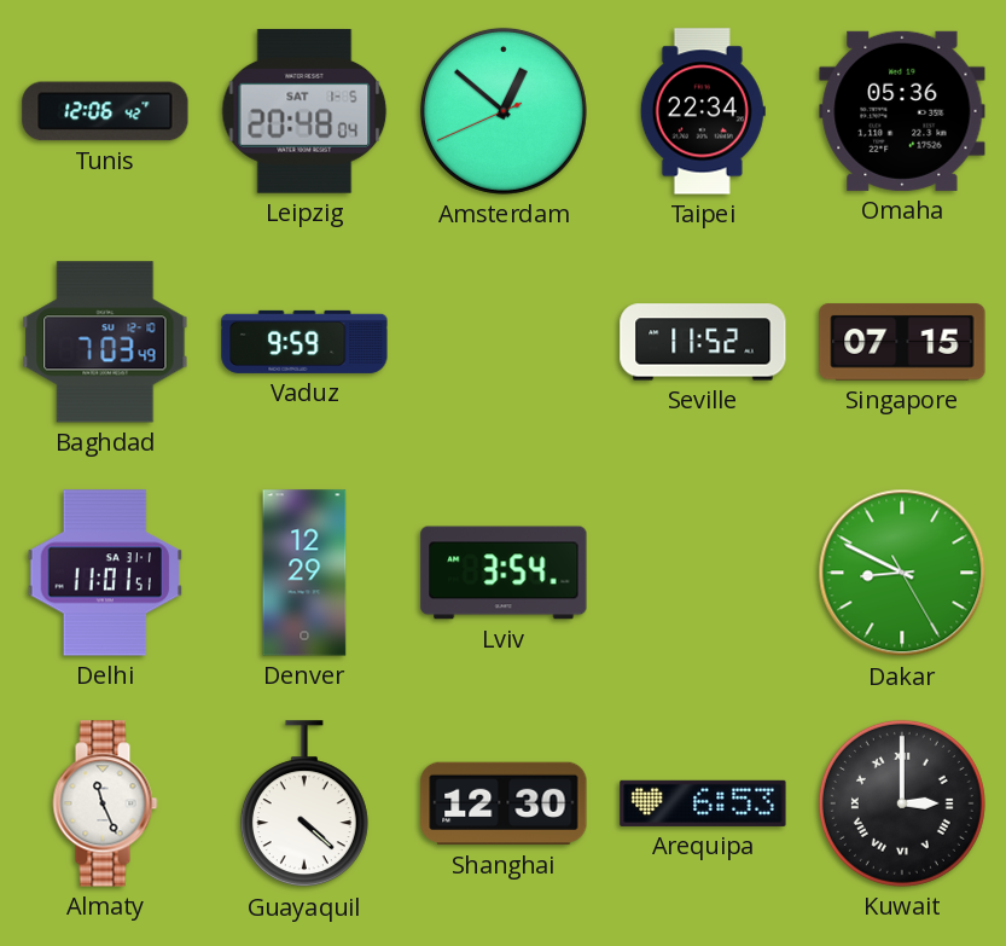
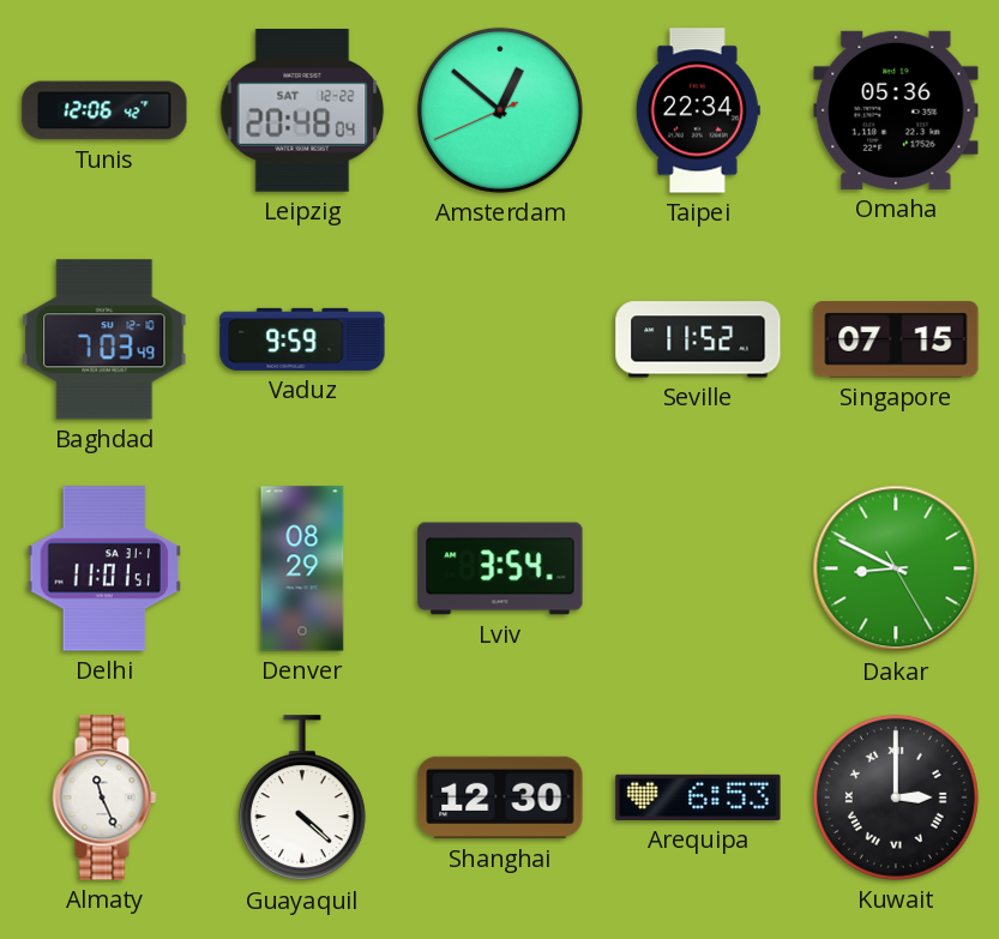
Leipzig date: SAT 1-5 -> SAT 12-22
Denver: 12:29 -> 08:29
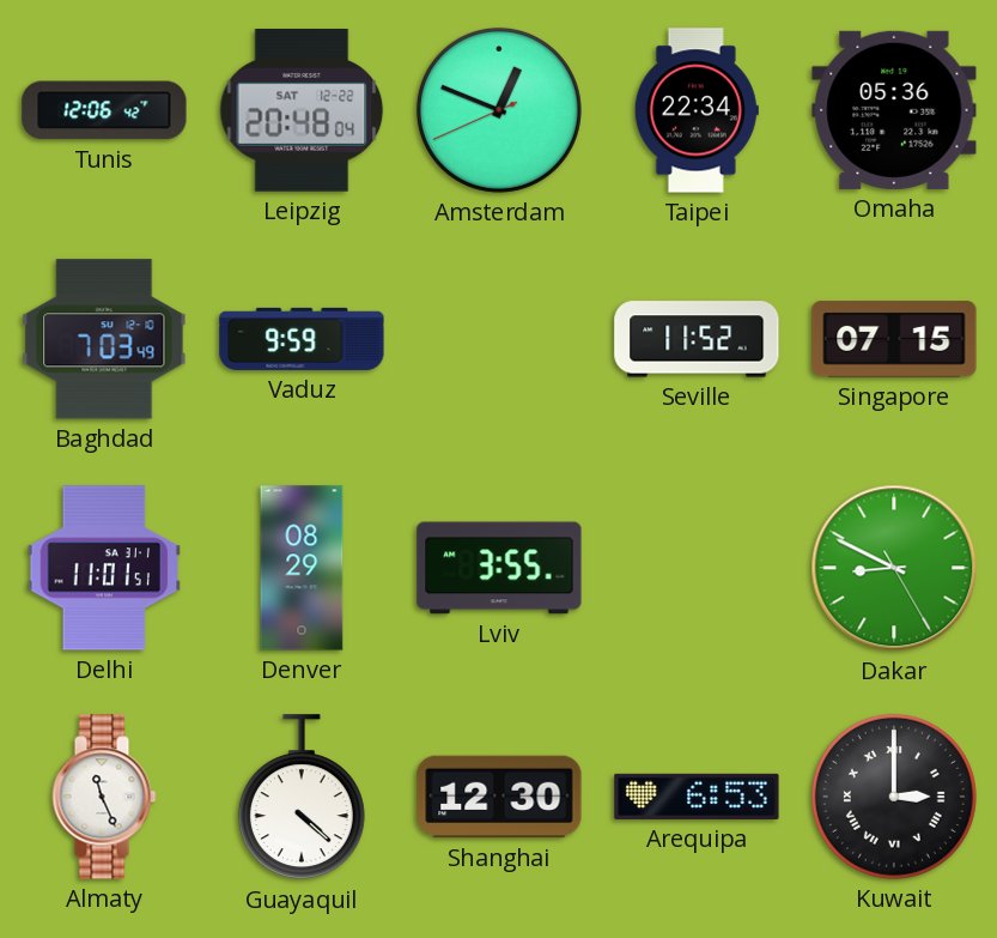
Amsterdam: 12:51 -> 12:48
Lviv: 3:54 -> 3:55
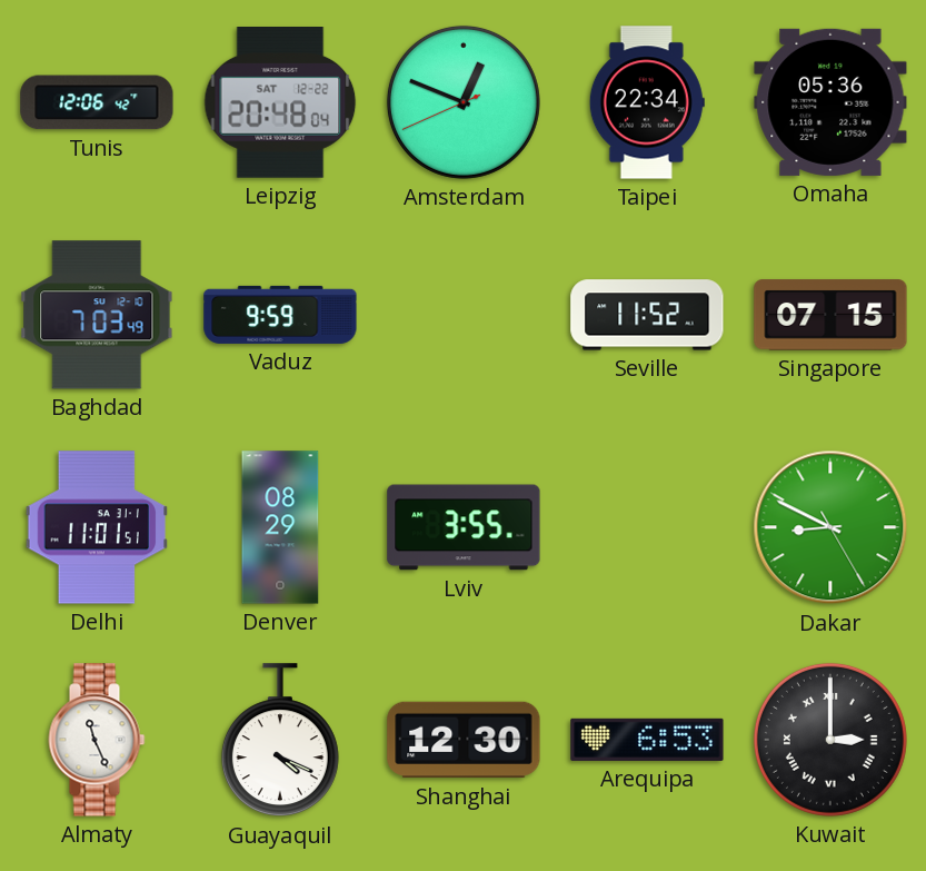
Guayaquil: 4:22 -> 4:19
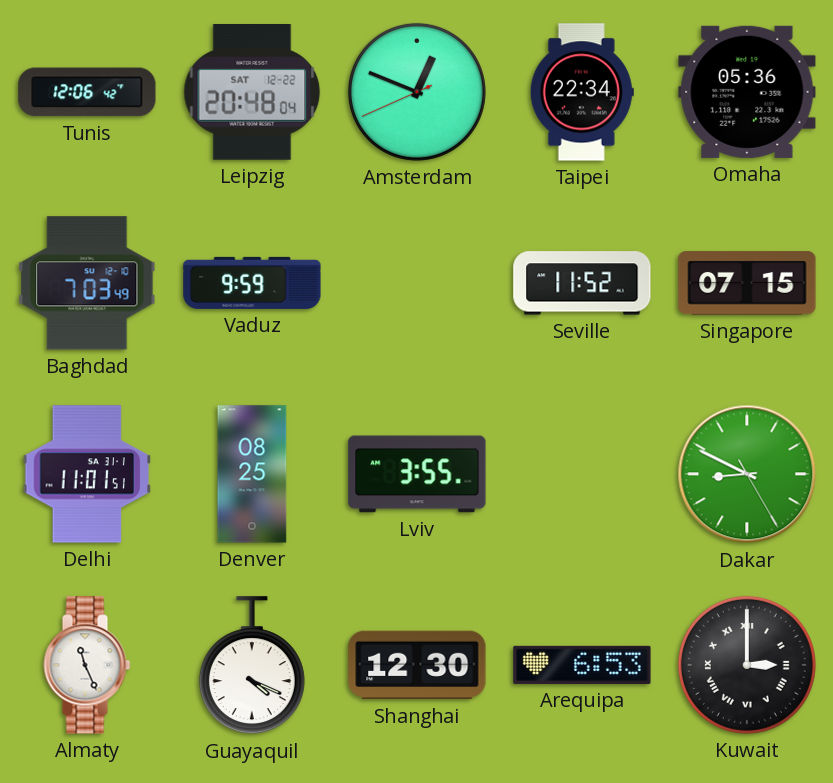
Denver: 08:29 -> 08:25
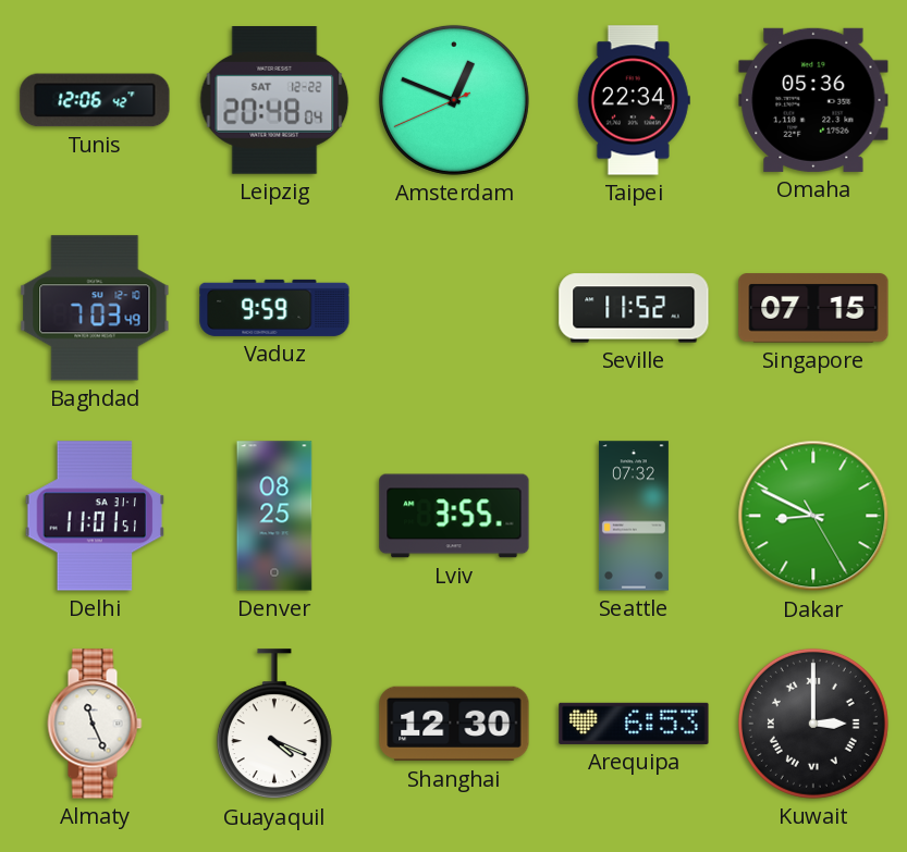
Seattle: none -> 07:32
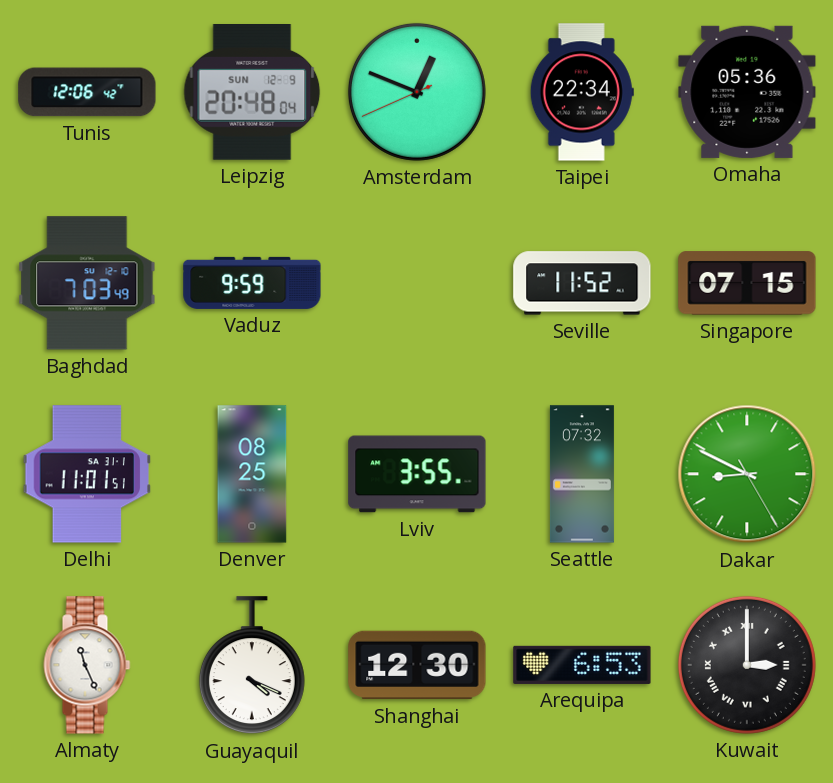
Leipzig date: SAT 12-22 -> SUN 12-9
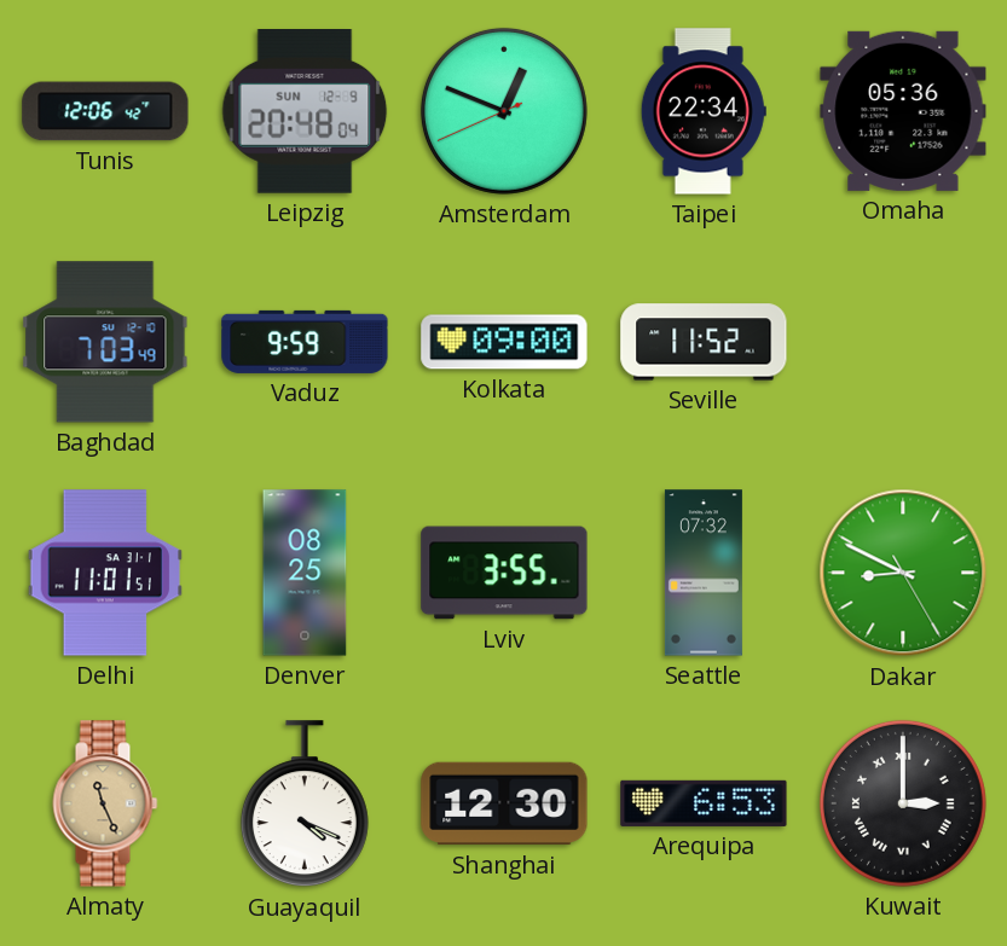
Kolkata: none -> 09:00
Singapore: 07:15 -> none
Almaty dial: white -> champagne
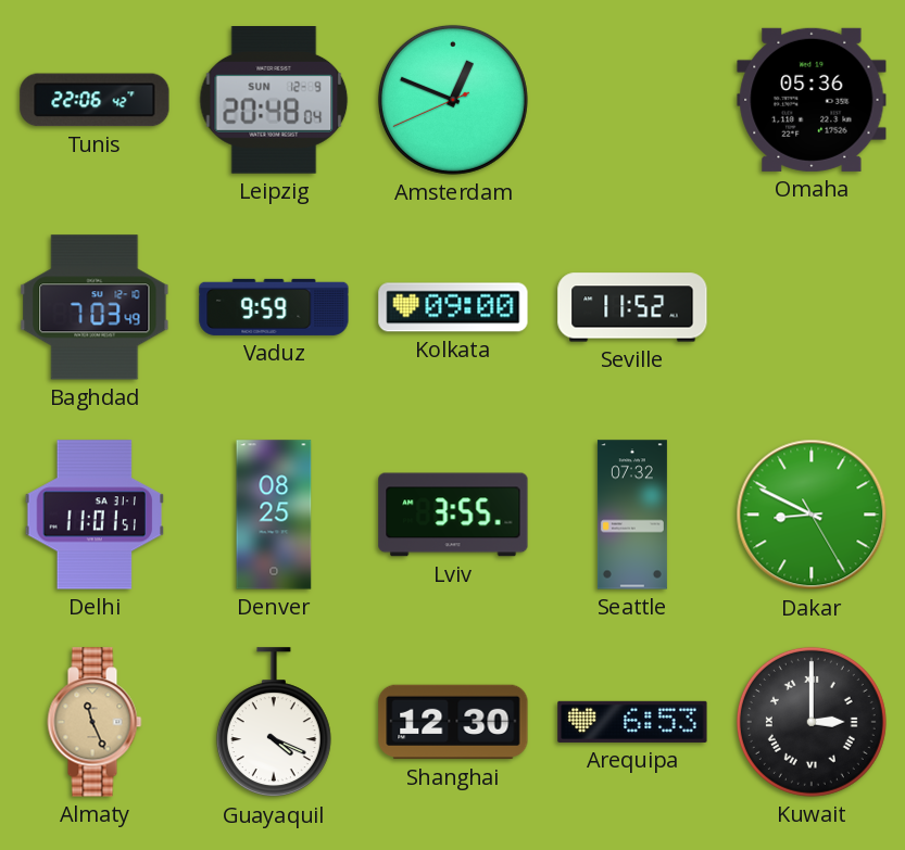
Tunis: 12:06 -> 22:06
Taipei: 22:34 -> none
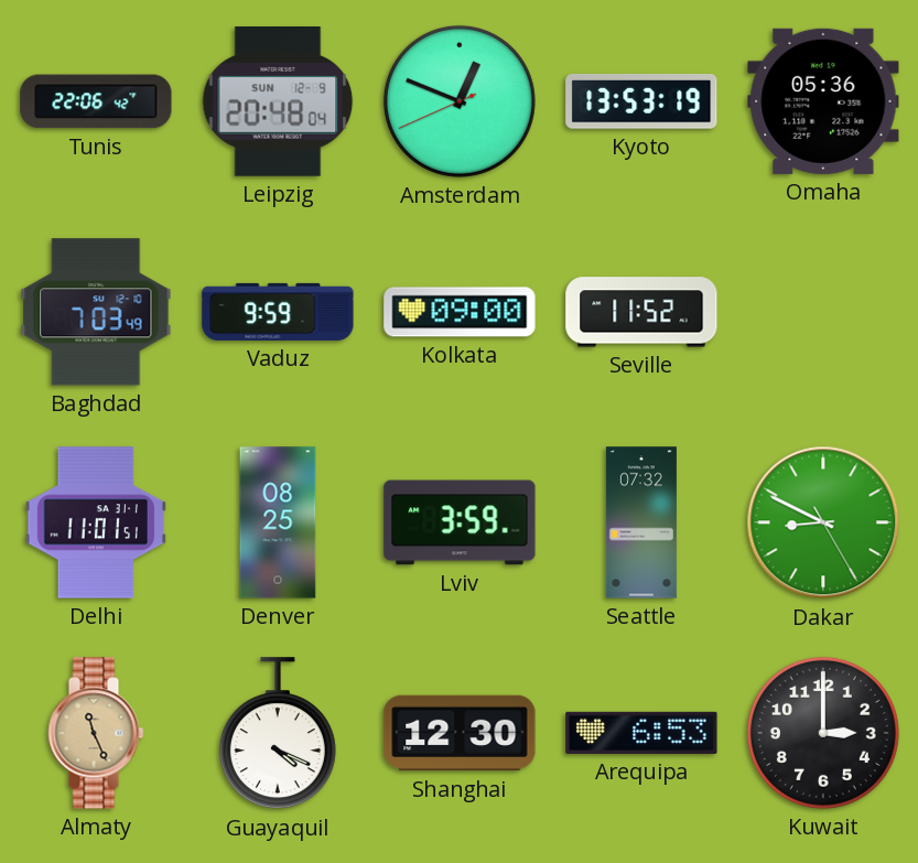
Kyoto: none -> 13:53
Lviv: 3:55 -> 3:59
Kuwait numerals: Roman -> Arabic
